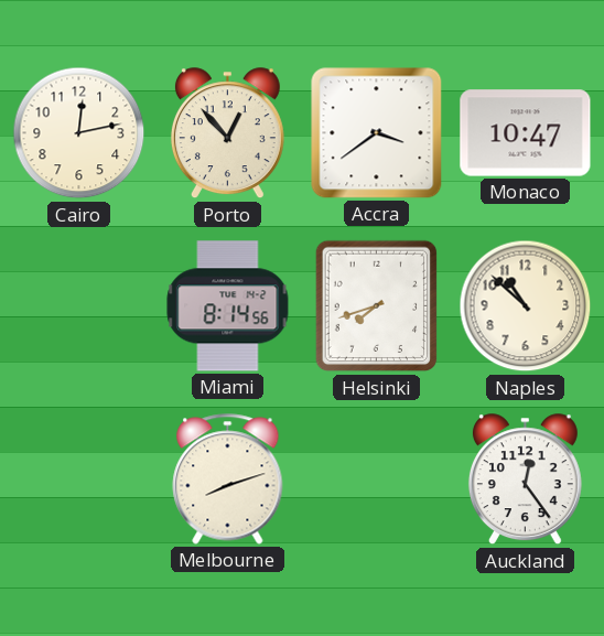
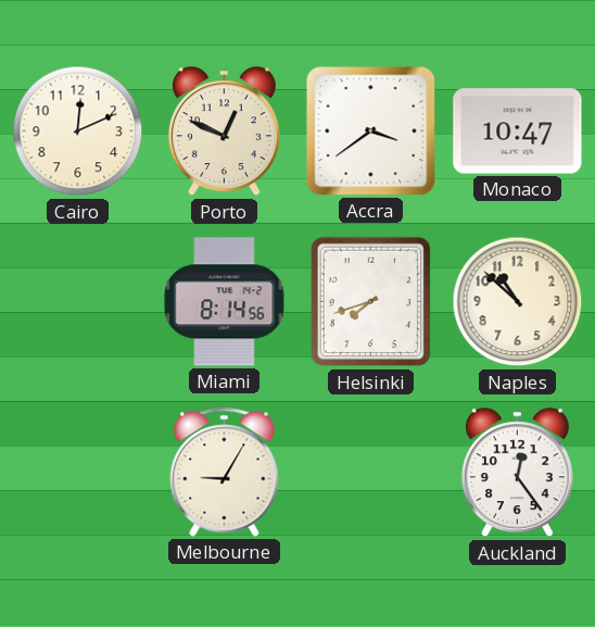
Cairo: 12:13 -> 12:11
Porto: 12:53 -> 12:49
Melbourne: 8:12 -> 9:05
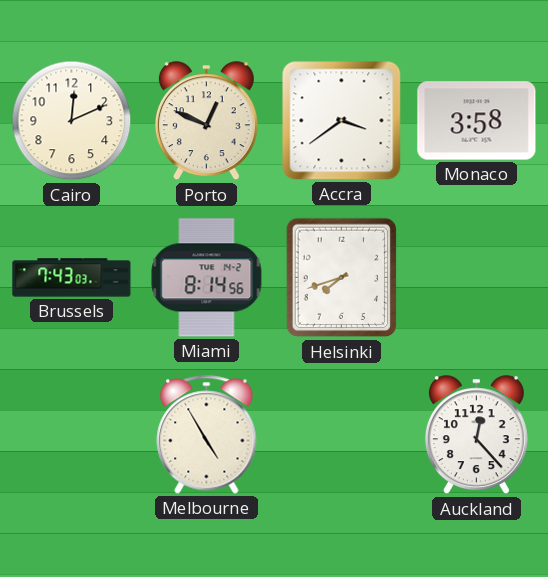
Monaco: 10:47 -> 3:58
Brussels: none -> 7:43
Naples: 10:52 -> none
Melbourne: 9:05 -> 4:55
Auckland: 12:24 -> 12:23
